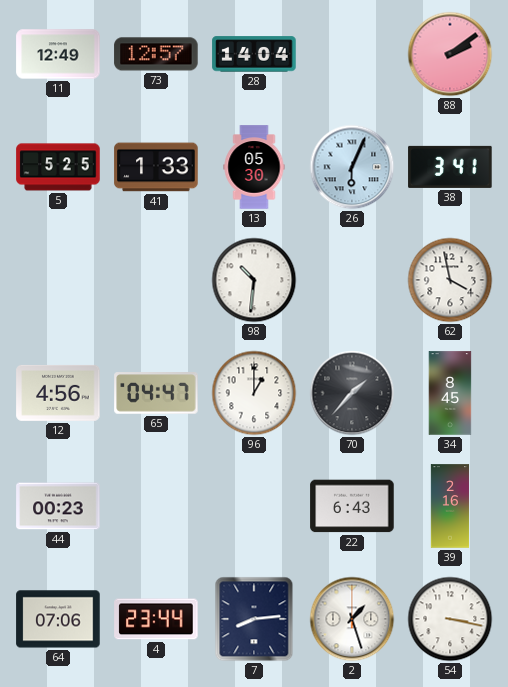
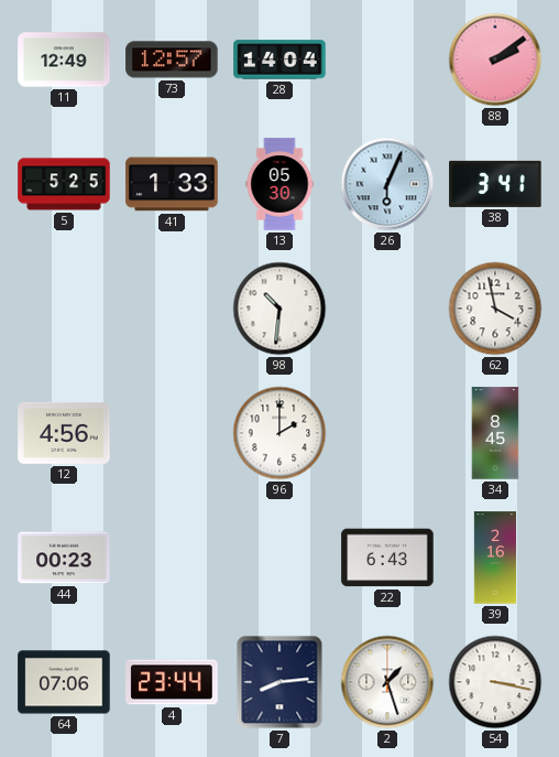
65: 04:47 -> none
96: 1:00 -> 2:00
70: 1:37 -> none
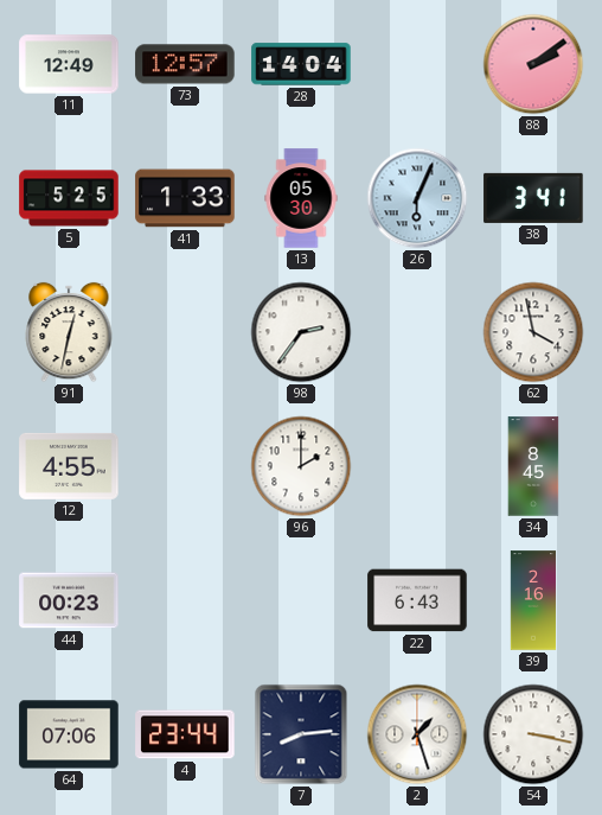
91: none -> 12:32
98: 10:31 -> 2:36
12: 4:56 -> 4:55
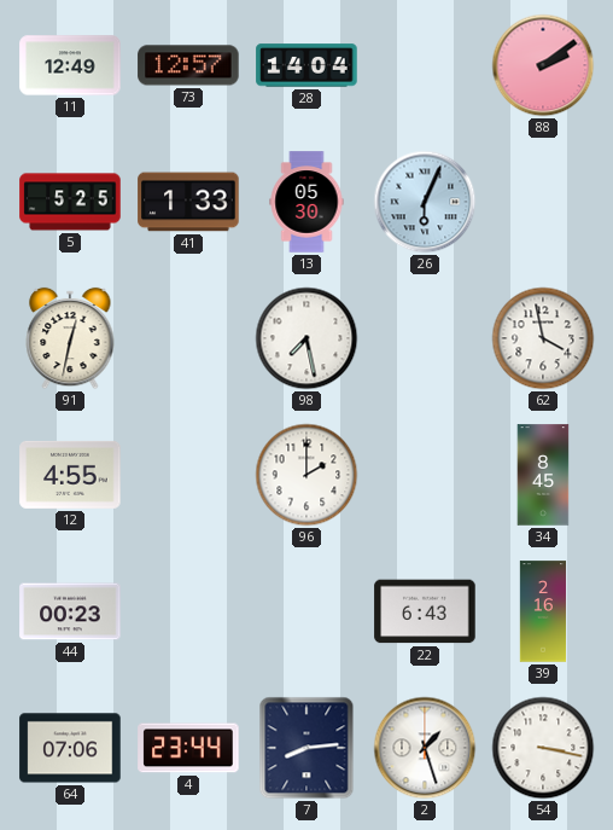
38: 3:41 -> none
98: 2:36 -> 7:28
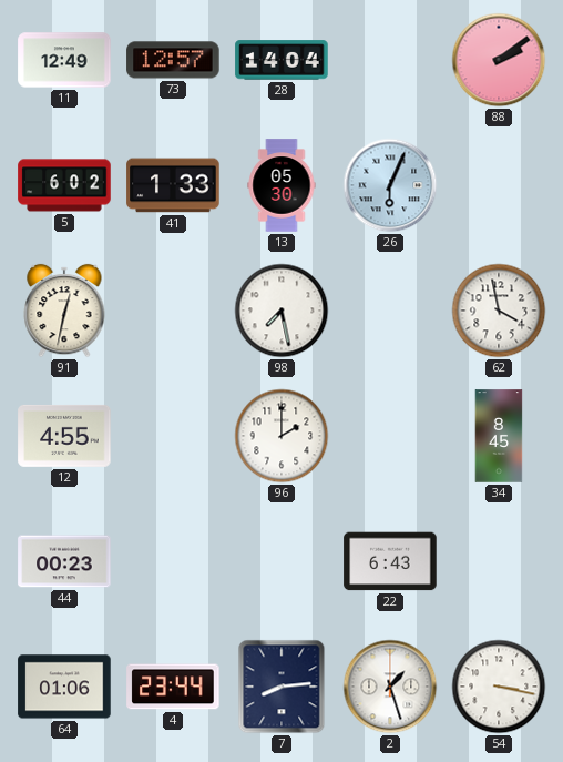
5: 5:25 -> 6:02
39: 2:16 -> none
64: 07:06 -> 01:06
